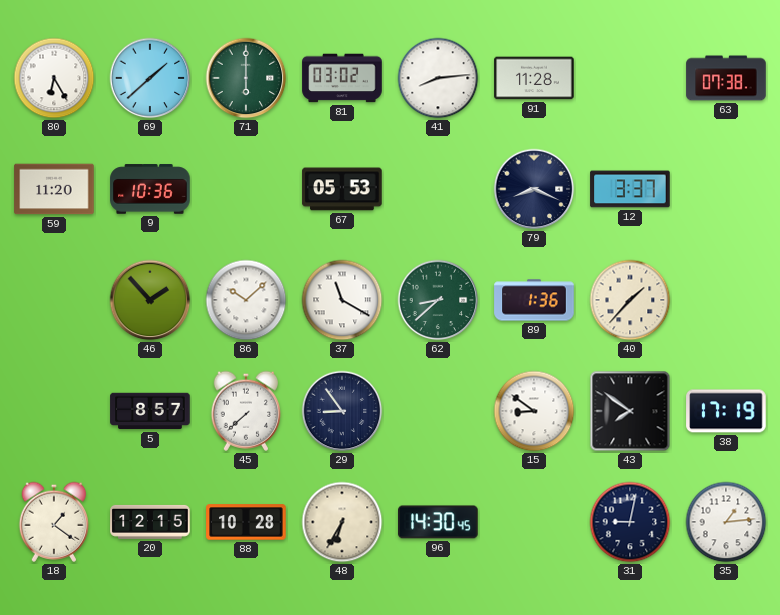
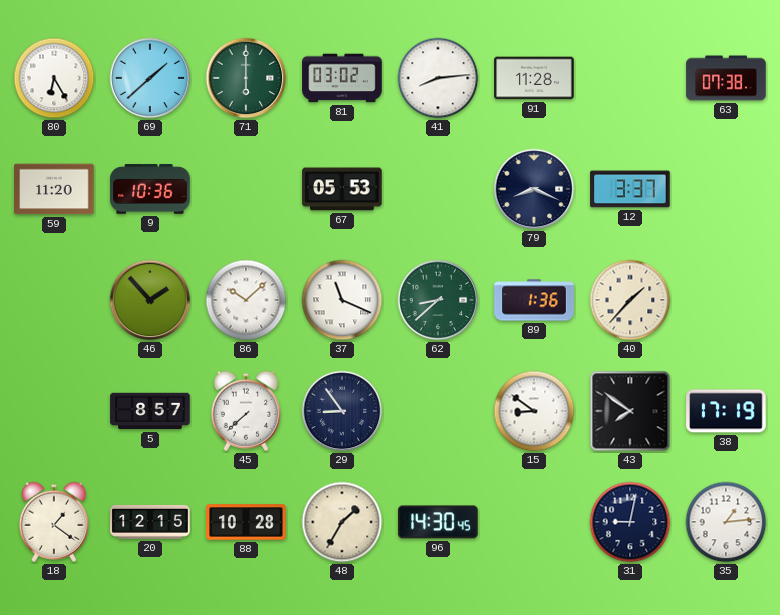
37: 11:20 -> 11:19
48: 6:35 -> 1:35
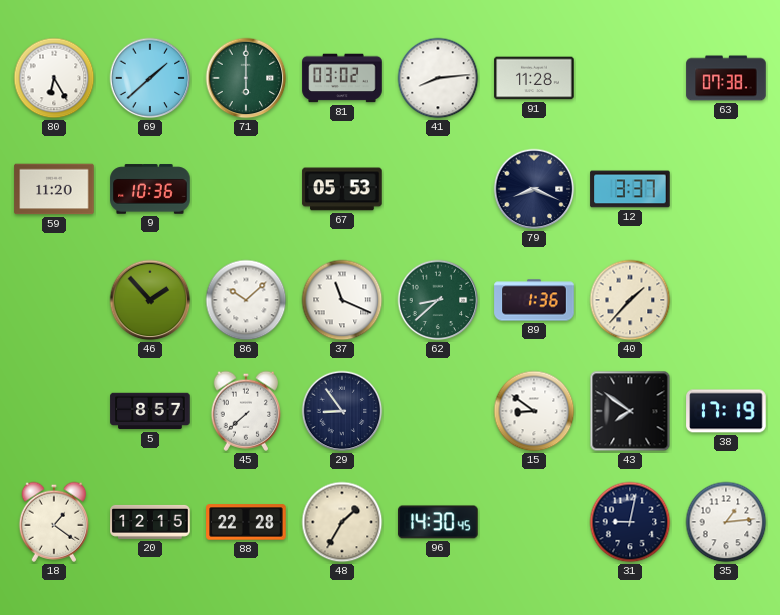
88: 10:28 -> 22:28
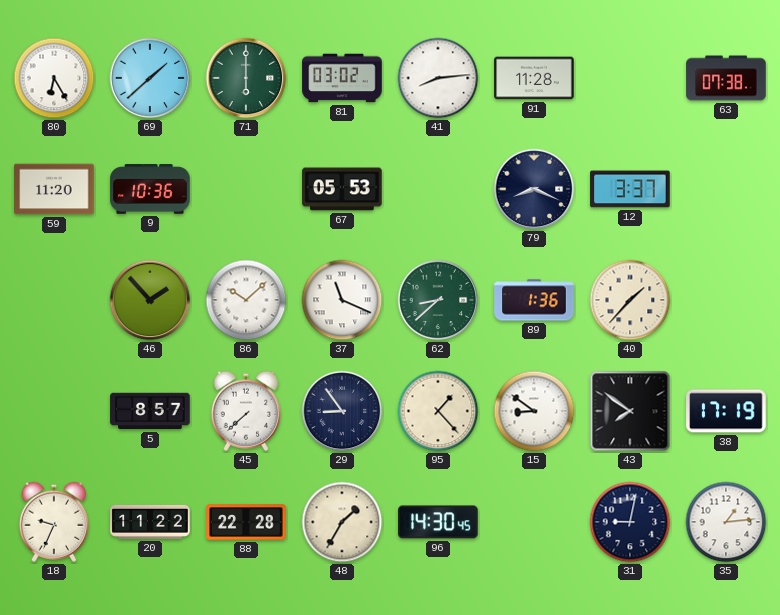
95: none -> 1:23
18: 1:21 -> 9:34
20: 12:15 -> 11:22
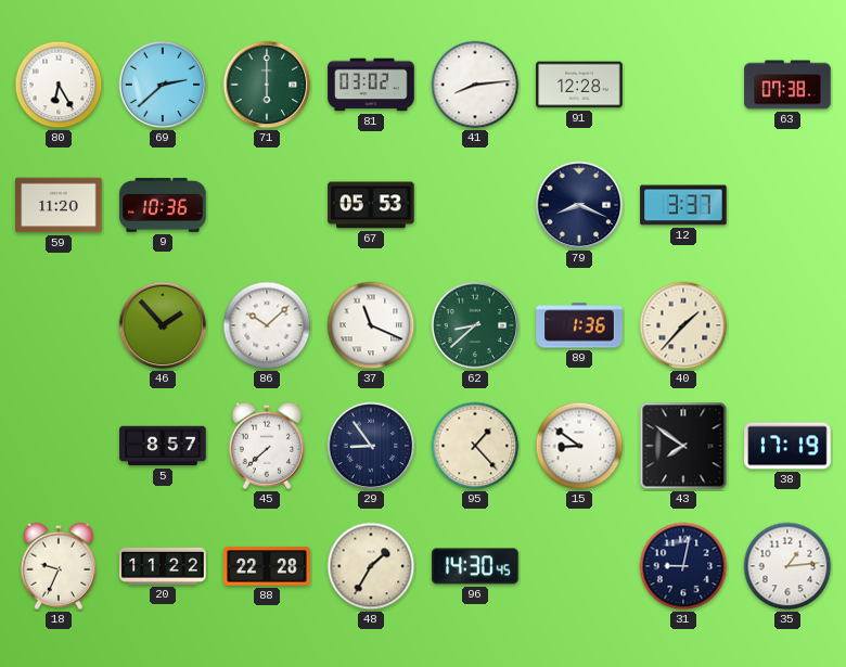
69: 1:38 -> 2:38
91: 11:28 -> 12:28
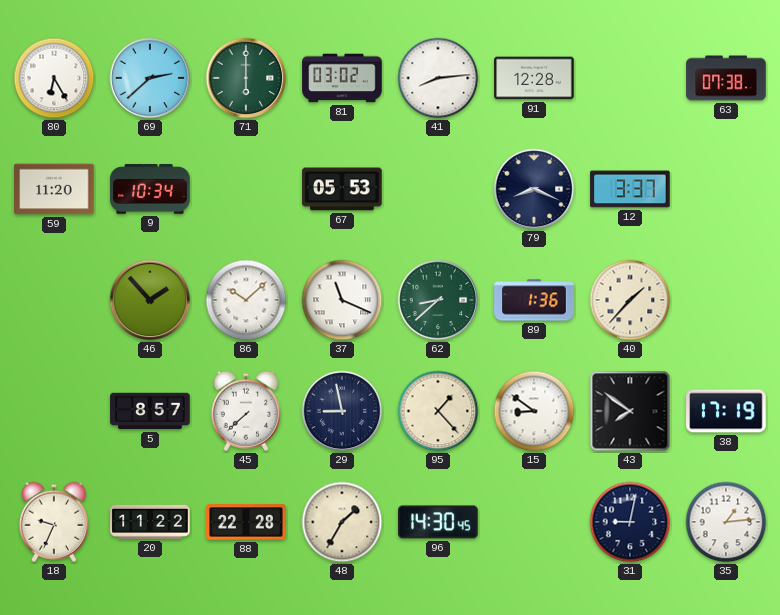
9: 10:36 -> 10:34
29: 8:54 -> 8:58
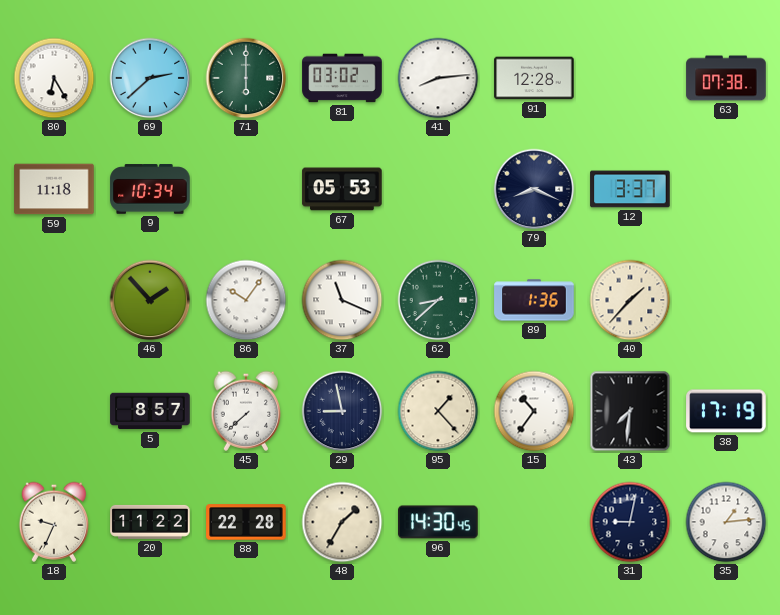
59: 11:20 -> 11:18
86: 10:08 -> 10:06
15: 8:51 -> 10:36
43: 7:51 -> 7:31
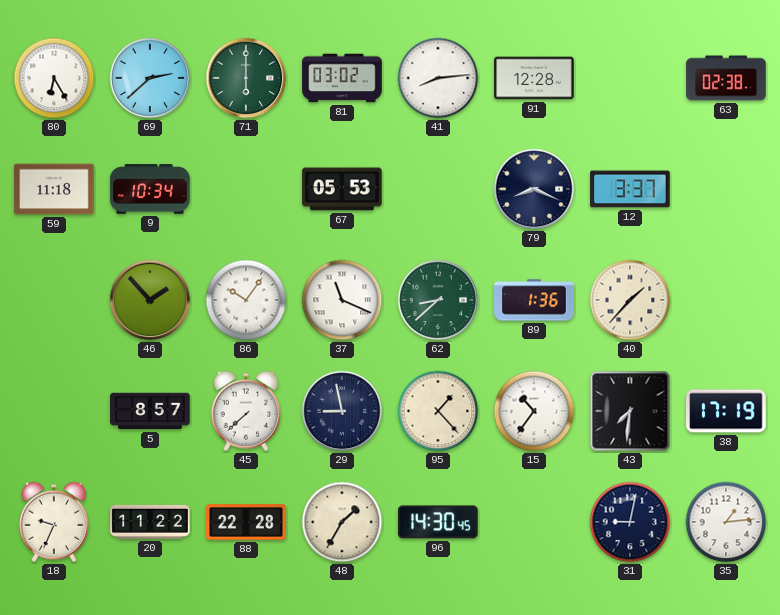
63: 07:38 -> 02:38
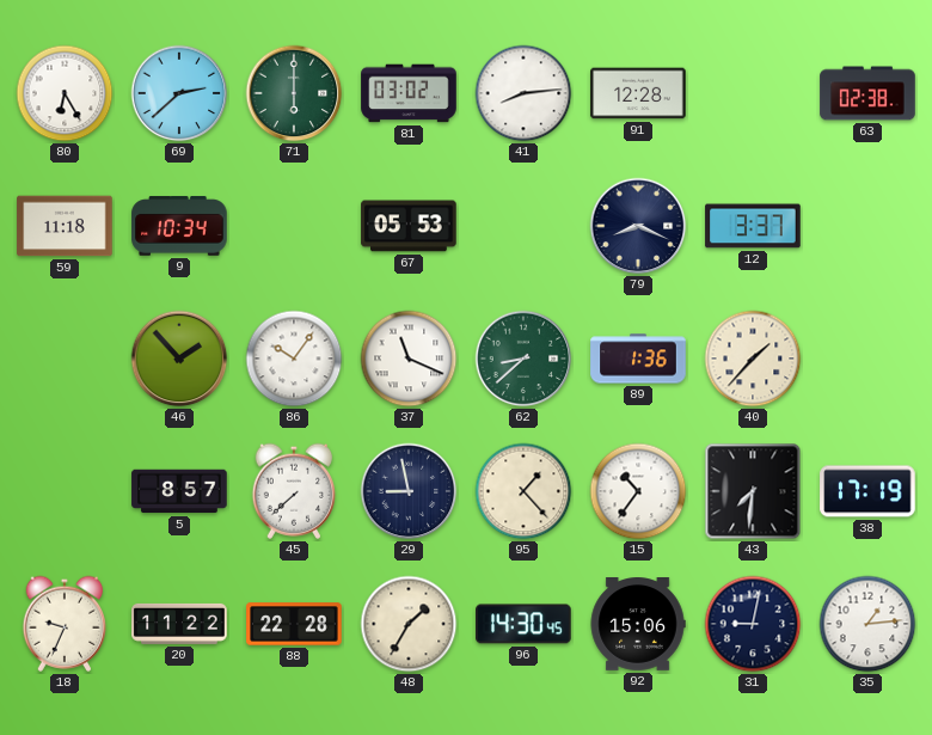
92: none -> 15:06
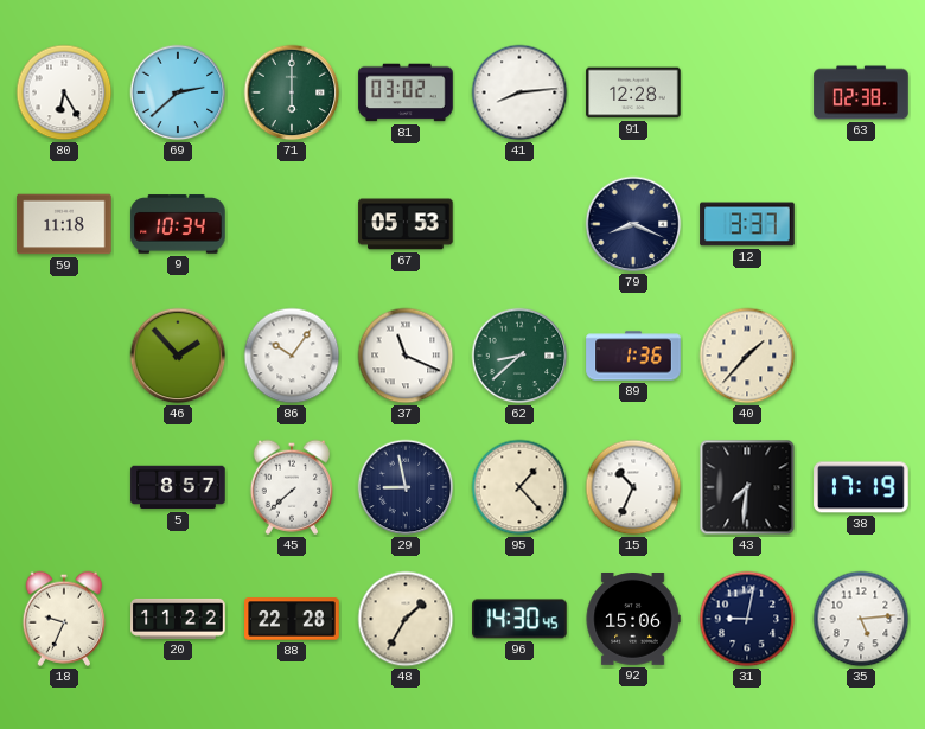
15: 10:36 -> 10:34
35: 1:14 -> 5:14
